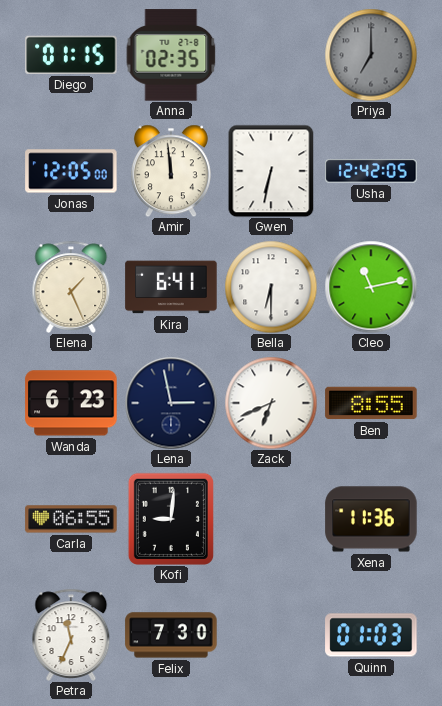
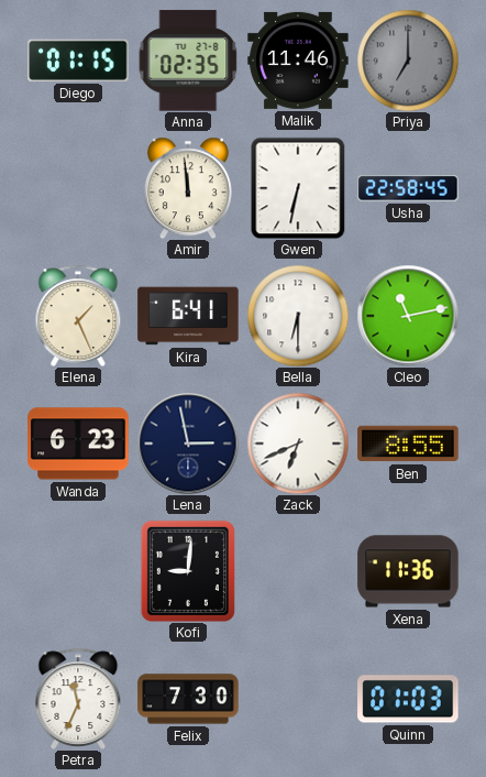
Malik: none -> 11:46
Jonas: 12:05 -> none
Usha: 12:42 -> 22:58
Carla: 06:55 -> none
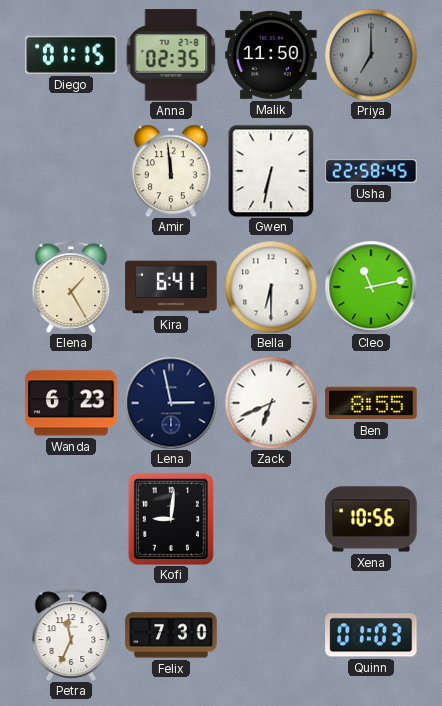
Malik: 11:46 -> 11:50
Elena: 1:26 -> 1:25
Xena: 11:36 -> 10:56
